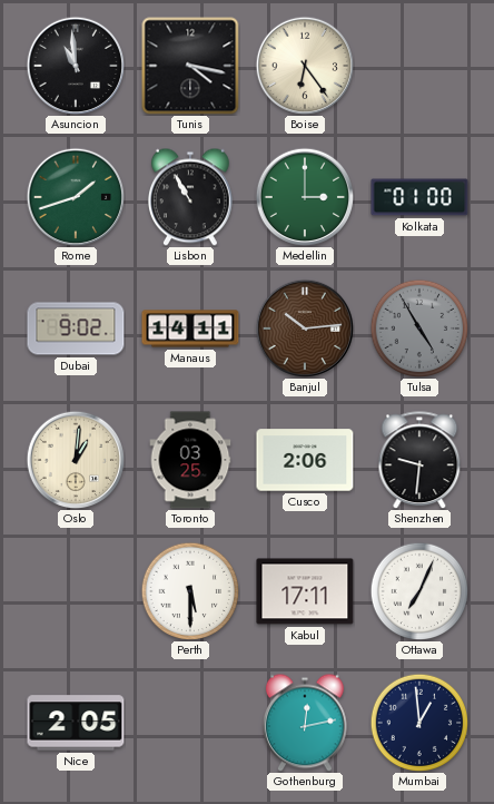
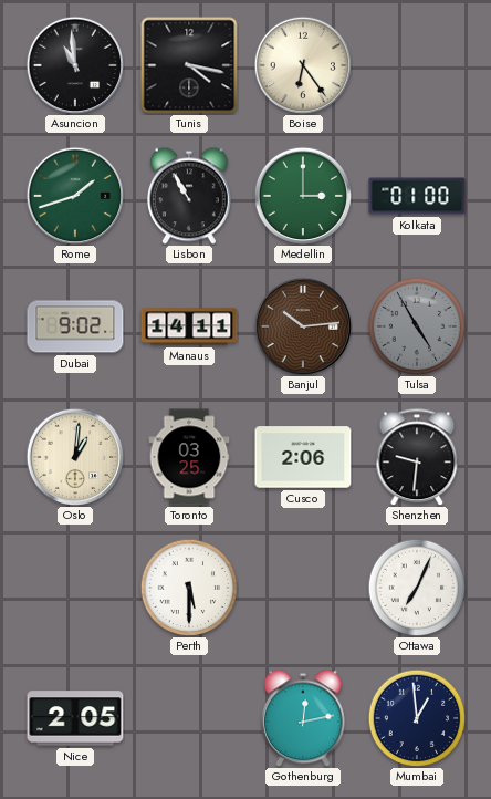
Kabul: 17:11 -> none
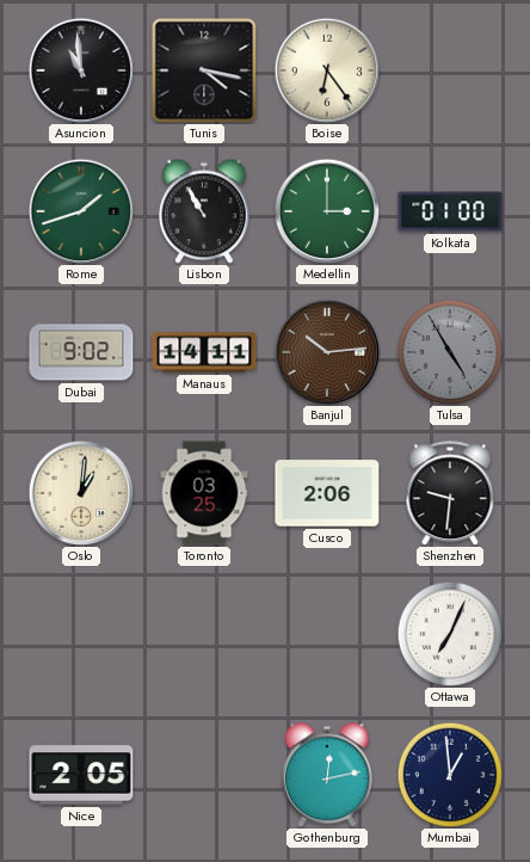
Perth: 5:30 -> none
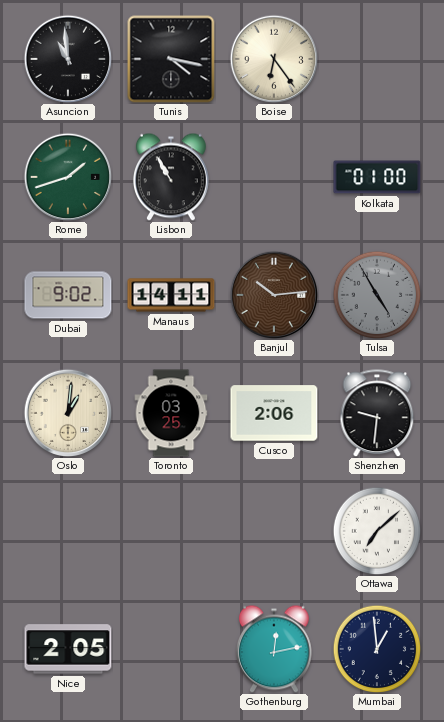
Medellin: 3:00 -> none
Ottawa: 7:04 -> 7:08
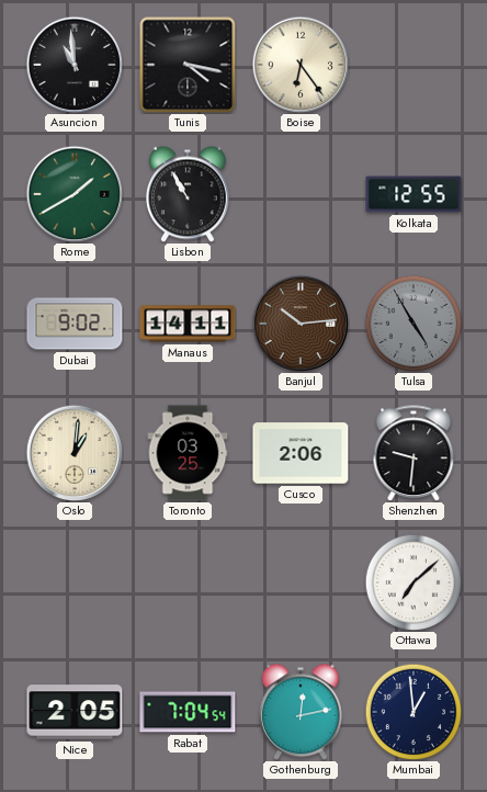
Rome: 1:42 -> 1:40
Kolkata: 01:00 -> 12:55
Rabat: none -> 7:04
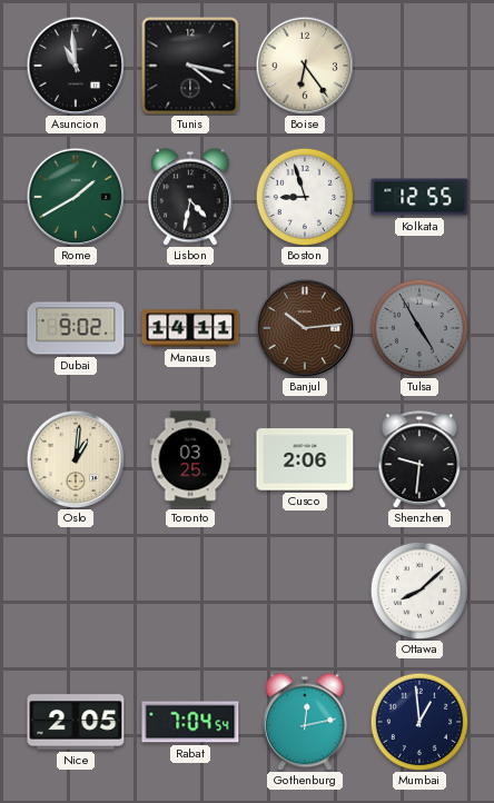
Lisbon: 10:55 -> 4:32
Boston: none -> 8:57
Ottawa: 7:08 -> 8:08
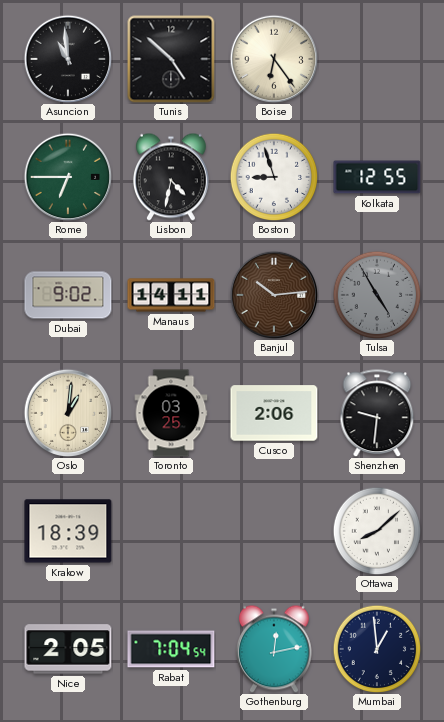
Tunis: 4:17 -> 4:52
Rome: 1:40 -> 6:45
Krakow: none -> 18:39
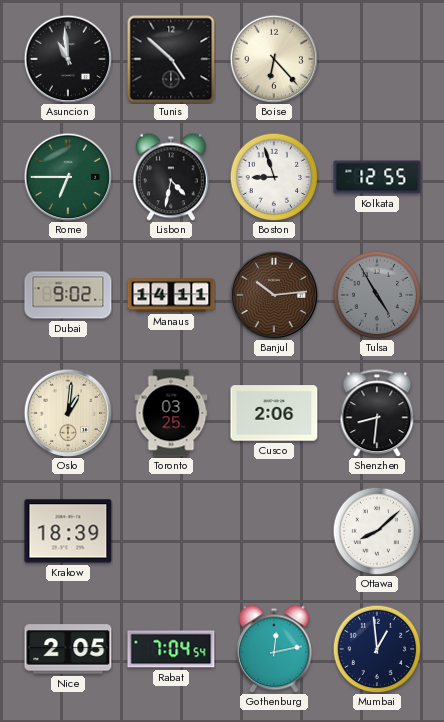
Boise: 6:24 -> 6:23
Shenzhen: 9:31 -> 8:31
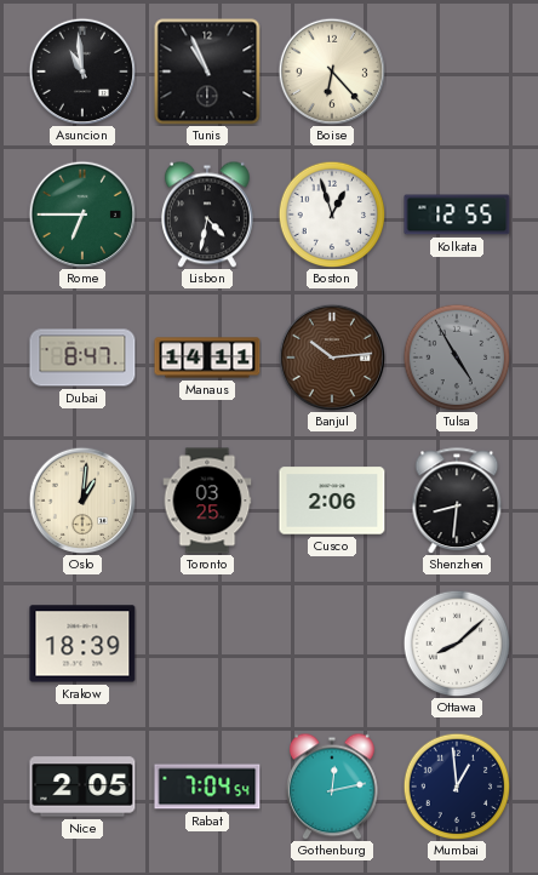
Tunis: 4:52 -> 10:56
Boston: 8:57 -> 12:57
Dubai: 9:02 -> 8:47
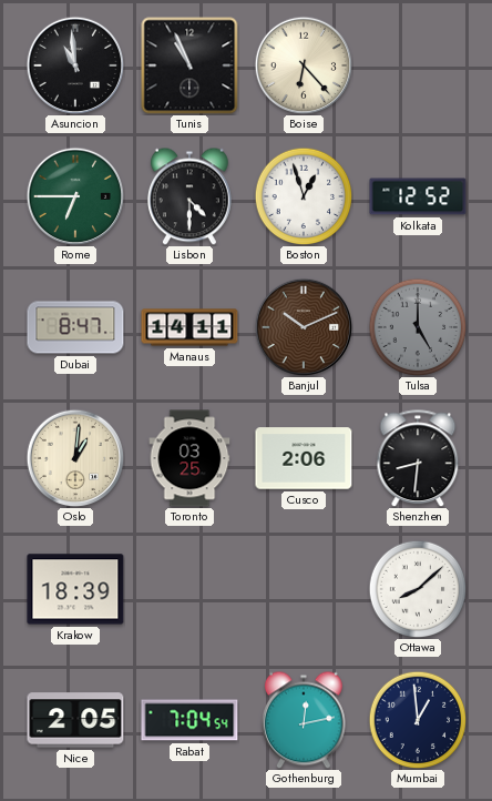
Lisbon: 4:32 -> 4:30
Kolkata: 12:55 -> 12:52
Banjul: 10:14 -> 10:11
Tulsa: 4:55 -> 5:00
